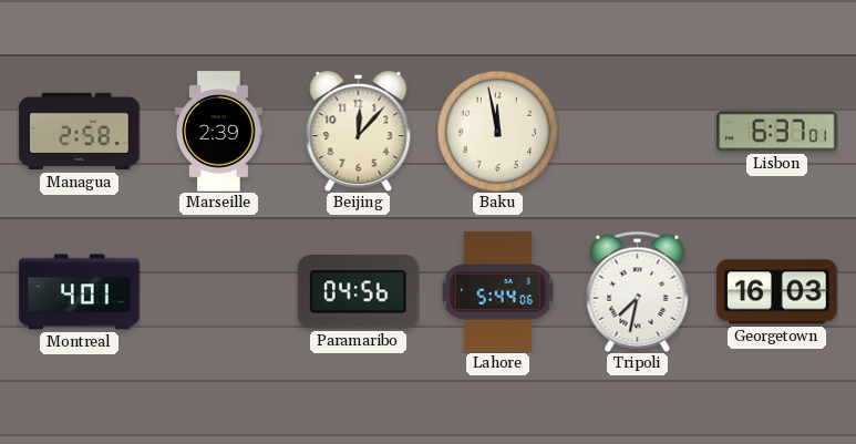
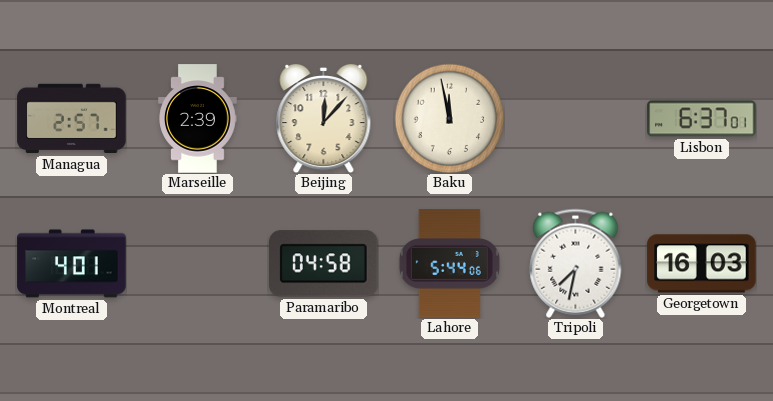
Managua: 2:58 -> 2:57
Paramaribo: 04:56 -> 04:58
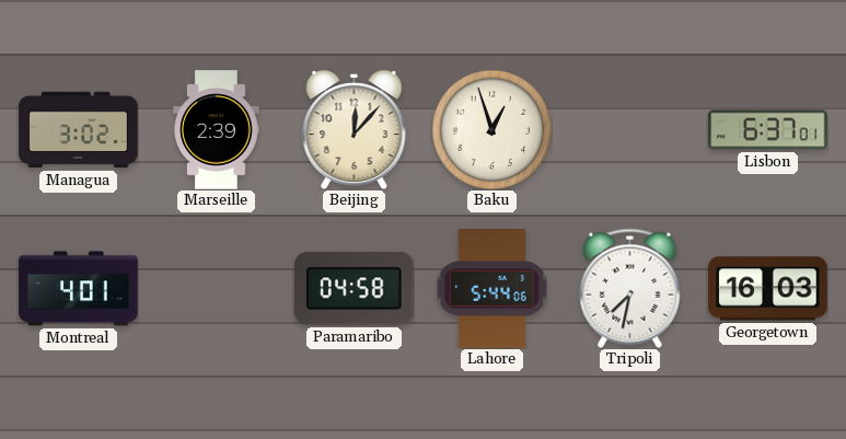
Managua: 2:57 -> 3:02
Baku: 11:58 -> 12:57
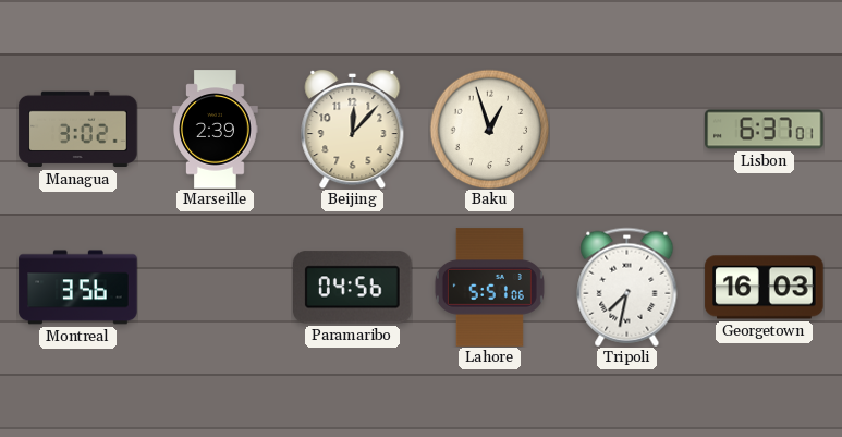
Montreal: 4:01 -> 3:56
Paramaribo: 04:58 -> 04:56
Lahore: 5:44 -> 5:51
